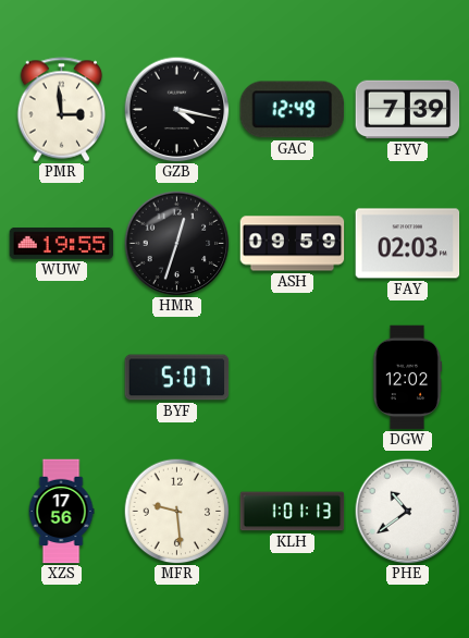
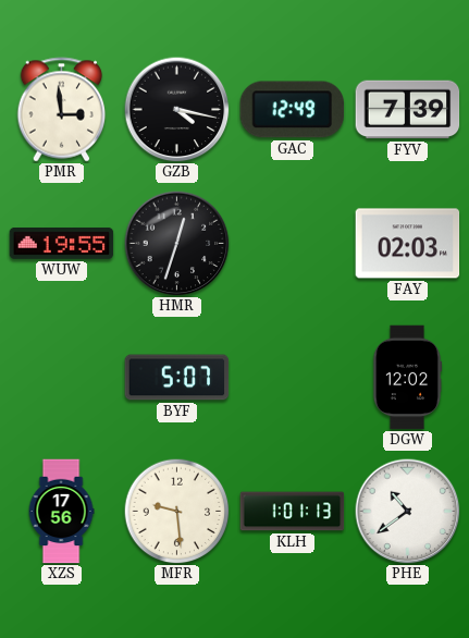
ASH: 09:59 -> none
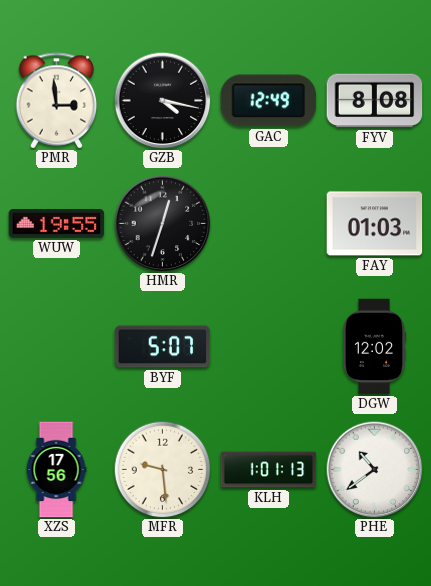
FYV: 7:39 -> 8:08
FAY: 02:03 -> 01:03
